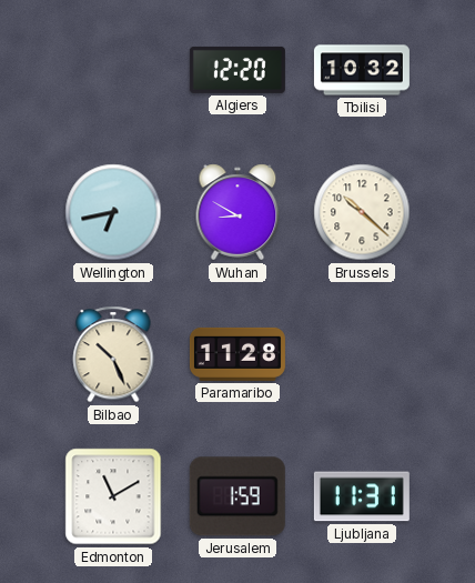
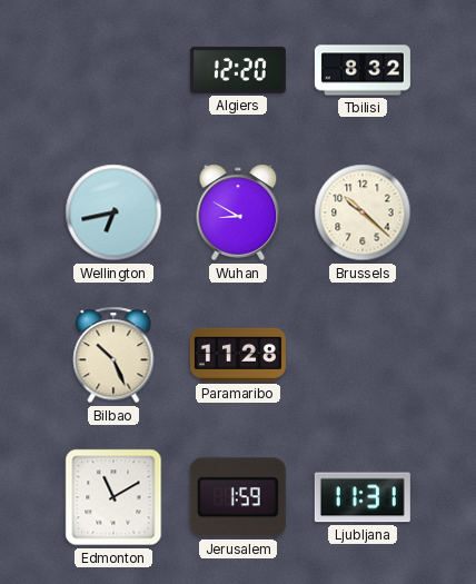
Tbilisi: 10:32 -> 8:32
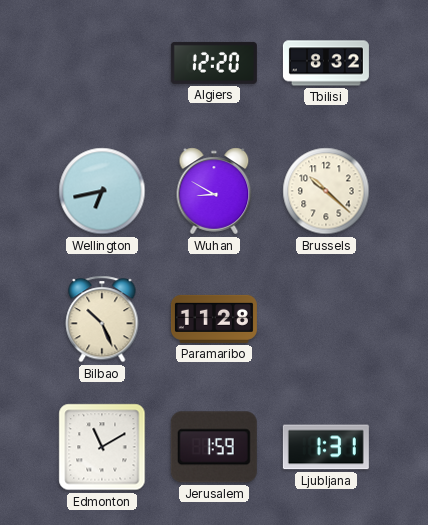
Ljubljana: 11:31 -> 1:31
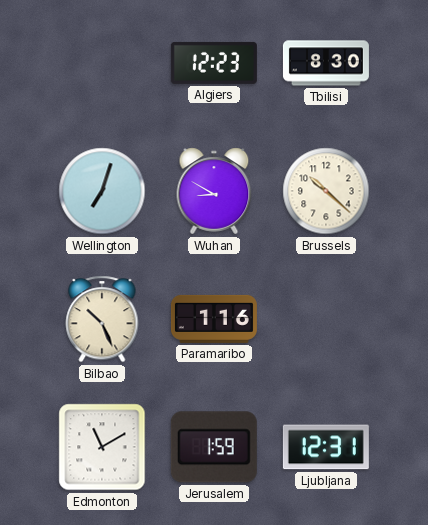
Algiers: 12:20 -> 12:23
Tbilisi: 8:32 -> 8:30
Wellington: 6:43 -> 7:03
Paramaribo: 11:28 -> 1:16
Ljubljana: 1:31 -> 12:31
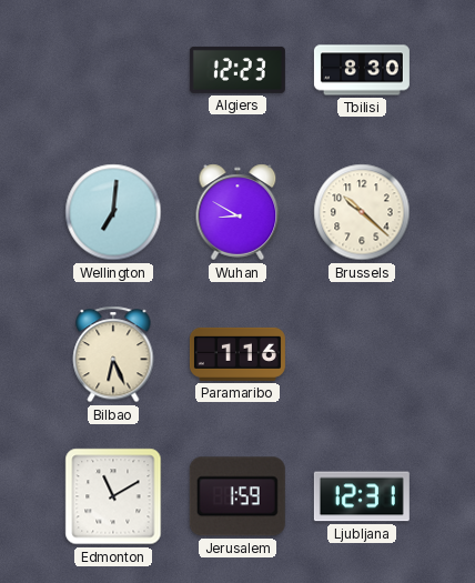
Wellington: 7:03 -> 7:01
Bilbao: 10:26 -> 6:26
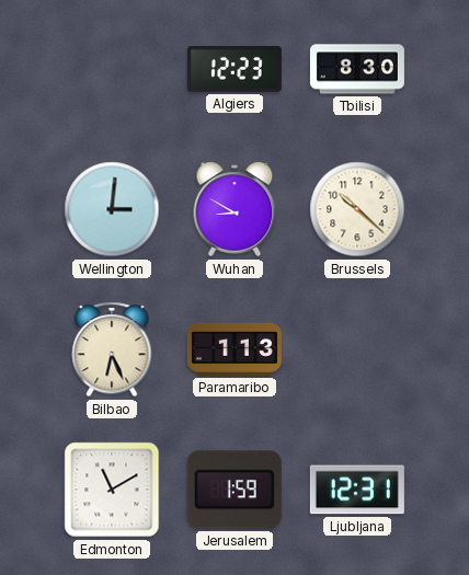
Wellington: 7:01 -> 3:01
Paramaribo: 1:16 -> 1:13
